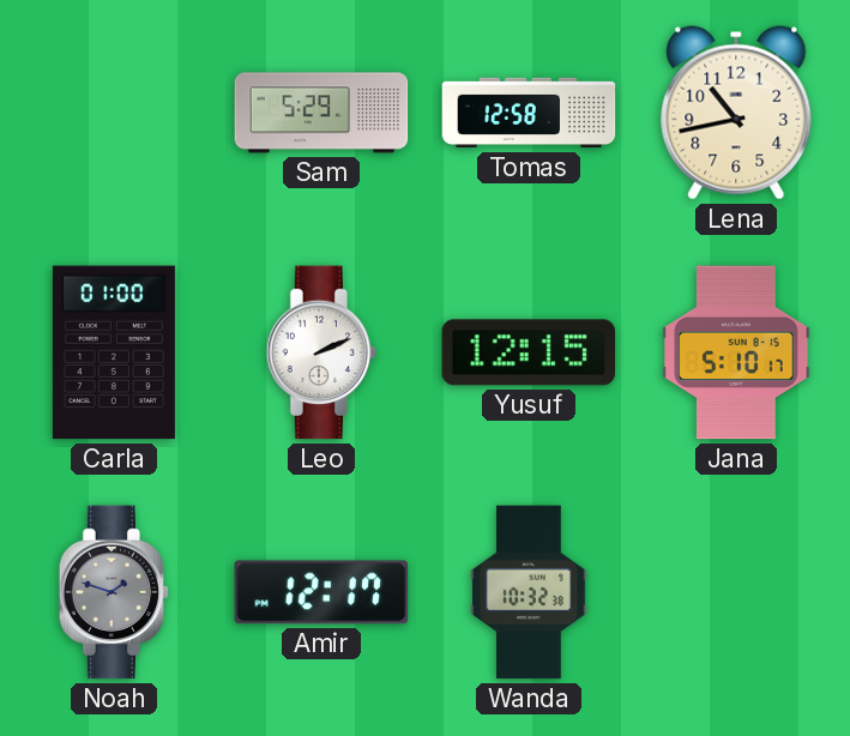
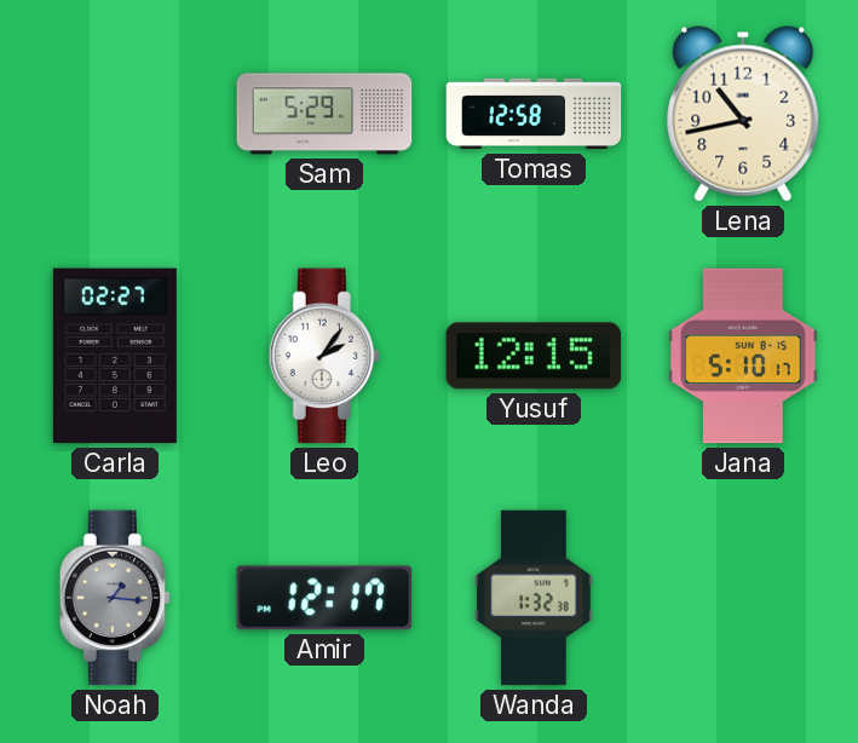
Carla: 01:00 -> 02:27
Leo: 2:11 -> 2:06
Noah: 1:48 -> 1:16
Wanda: 10:32 -> 1:32
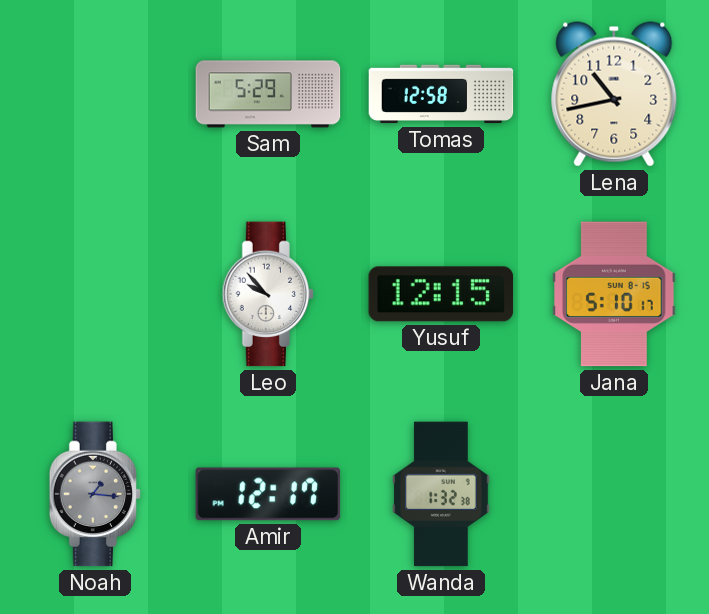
Carla: 02:27 -> none
Leo: 2:06 -> 9:53
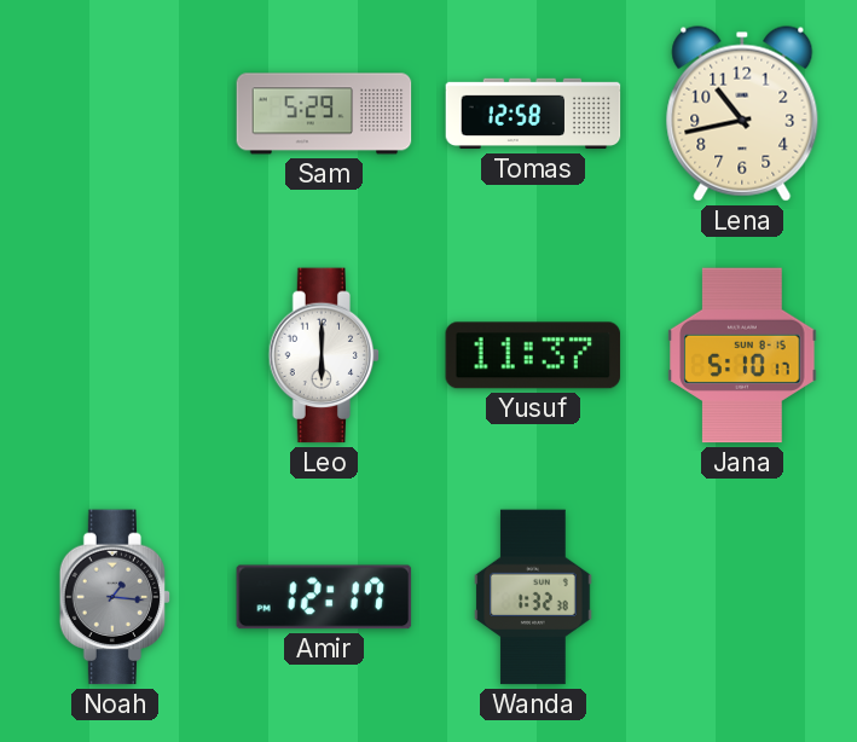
Leo: 9:53 -> 6:00
Yusuf: 12:15 -> 11:37
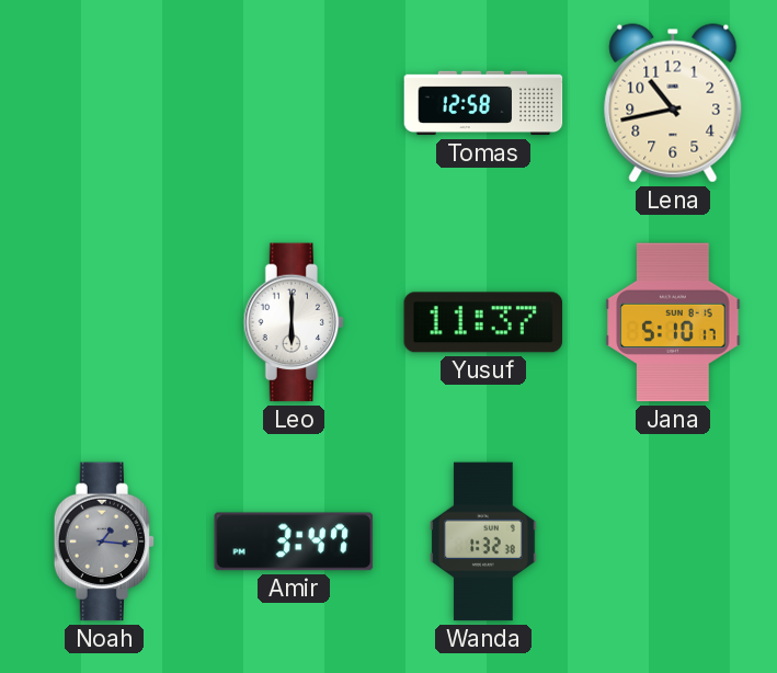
Sam: 5:29 -> none
Amir: 12:17 -> 3:47
